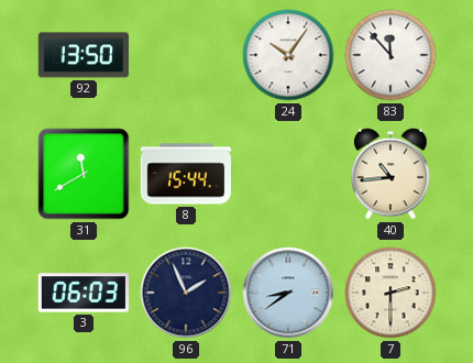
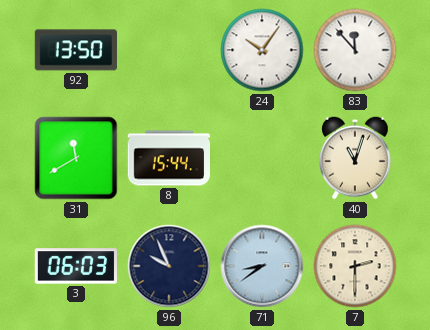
40: 10:44 -> 11:03
96: 1:56 -> 9:56
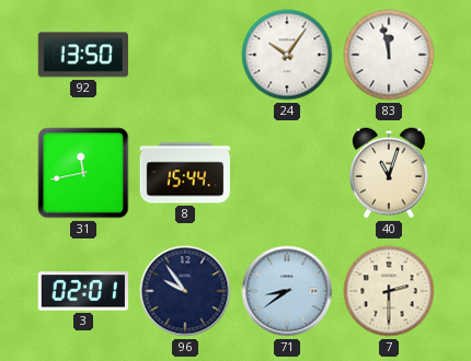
83: 11:53 -> 11:58
31: 11:40 -> 11:43
3: 06:03 -> 02:01
96: 9:56 -> 9:54
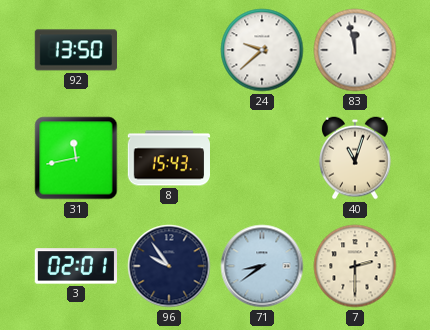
24: 10:06 -> 9:38
8: 15:44 -> 15:43
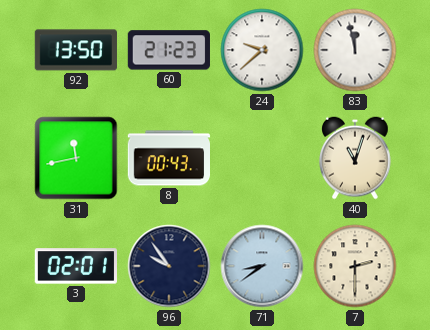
60: none -> 21:23
8: 15:43 -> 00:43
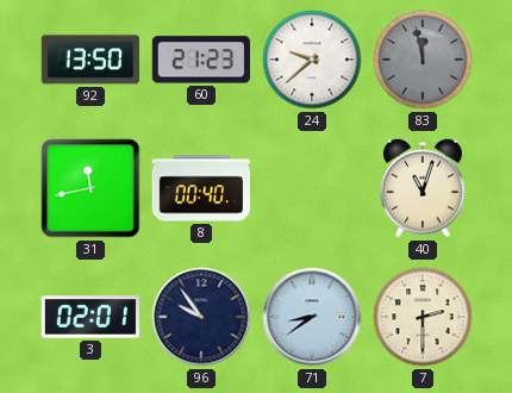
83 dial: white -> grey
8: 00:43 -> 00:40
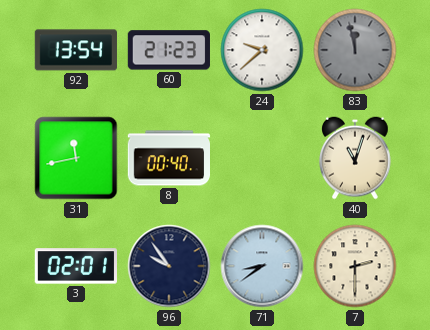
92: 13:50 -> 13:54
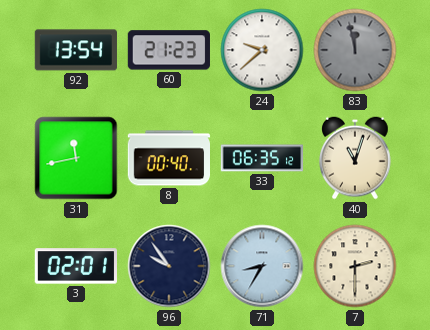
33: none -> 06:35
71: 8:39 -> 8:35
